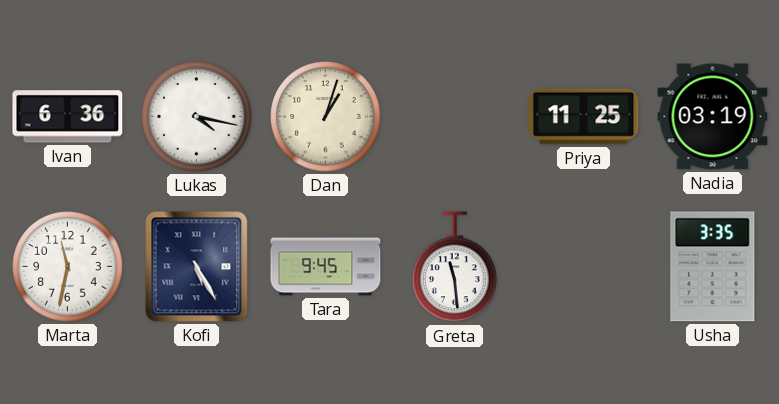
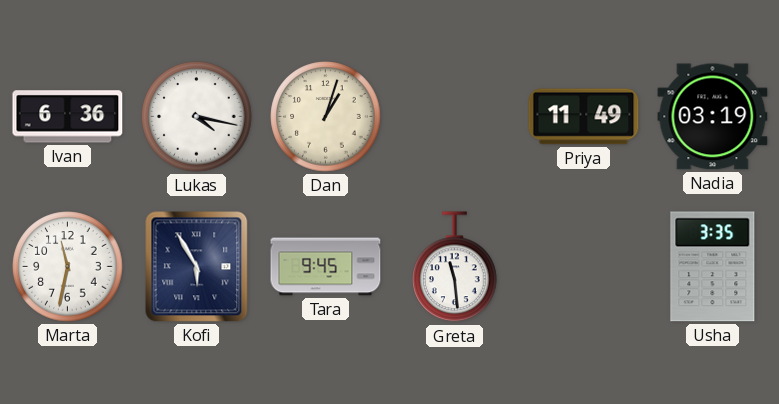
Priya: 11:25 -> 11:49
Kofi: 5:25 -> 5:55
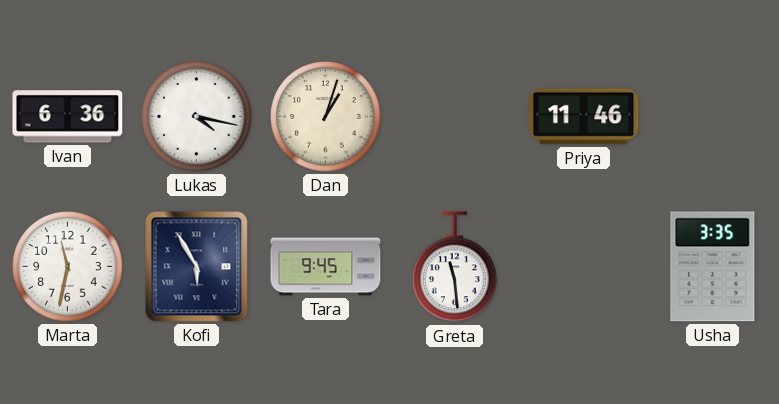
Priya: 11:49 -> 11:46
Nadia: 03:19 -> none
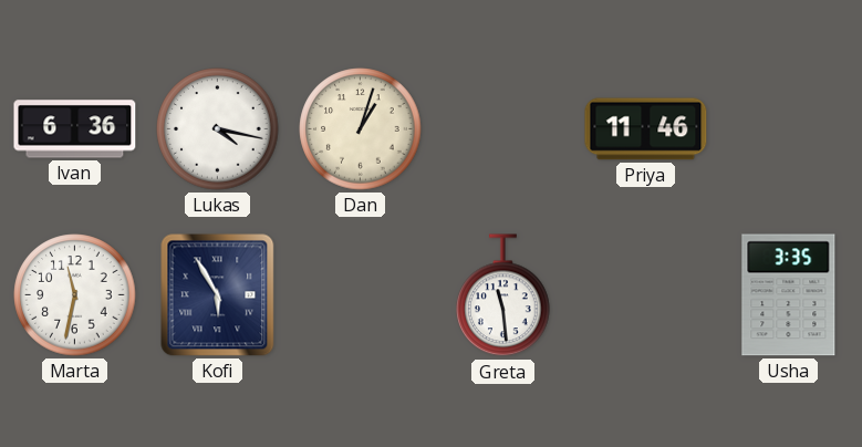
Tara: 9:45 -> none
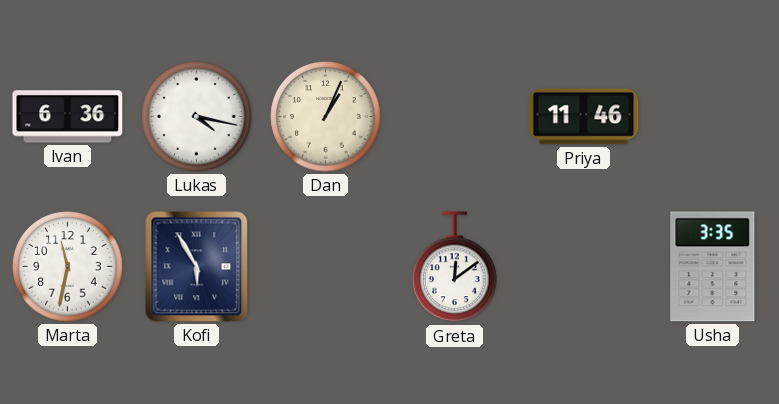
Dan: 1:03 -> 1:04
Greta: 11:29 -> 12:09
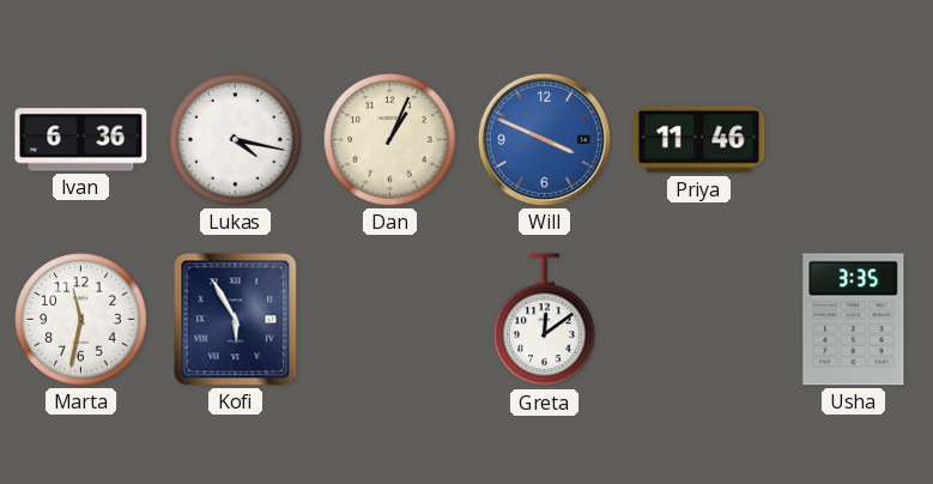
Will: none -> 3:49
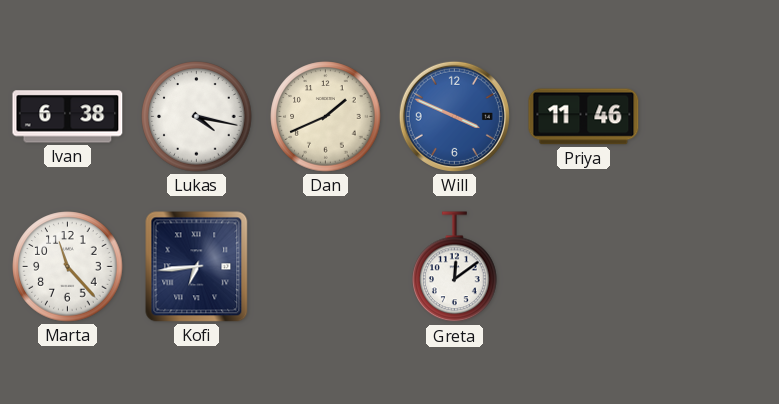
Ivan: 6:36 -> 6:38
Dan: 1:04 -> 1:41
Marta: 11:32 -> 11:23
Kofi: 5:55 -> 6:44
Usha: 3:35 -> none
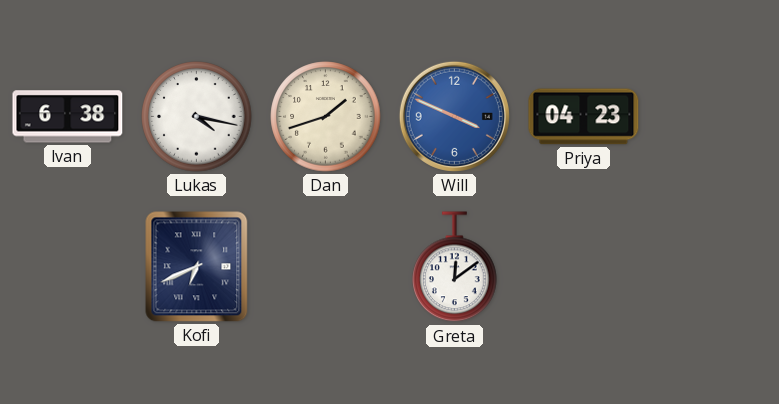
Dan: 1:41 -> 1:42
Priya: 11:46 -> 04:23
Marta: 11:23 -> none
Kofi: 6:44 -> 6:41
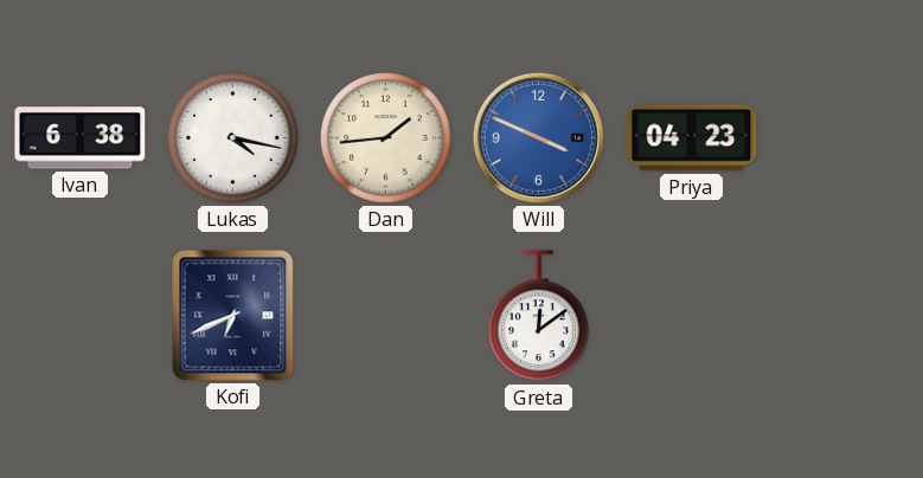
Dan: 1:42 -> 1:44
